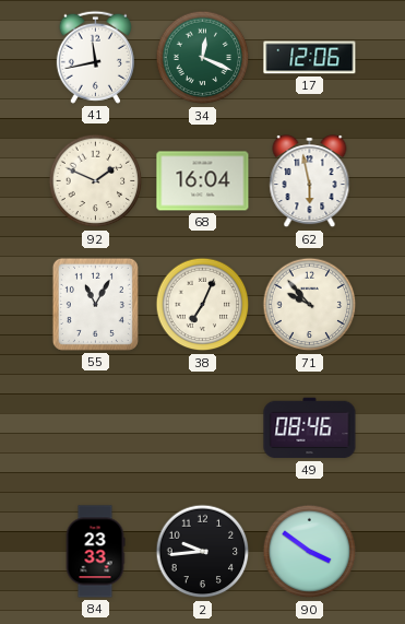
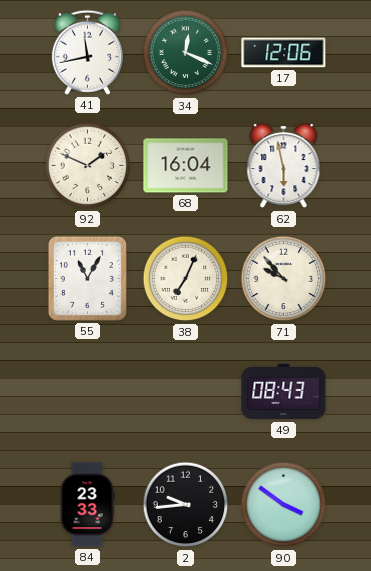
49: 08:46 -> 08:43
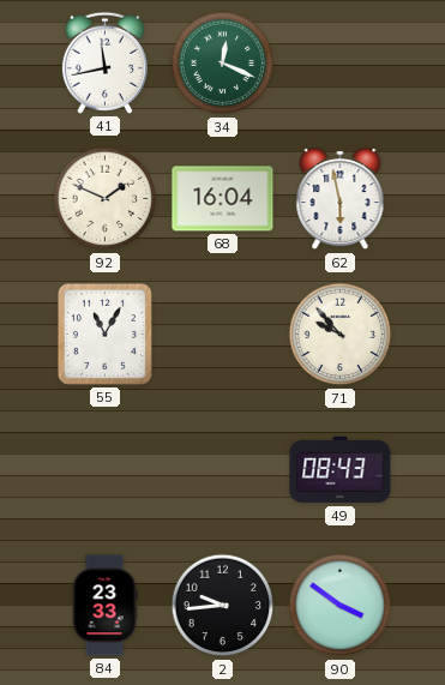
17: 12:06 -> none
38: 7:04 -> none
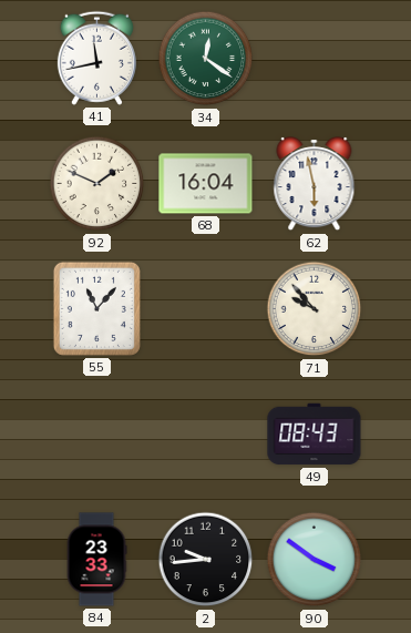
34: 12:19 -> 12:21
55: 11:05 -> 11:07
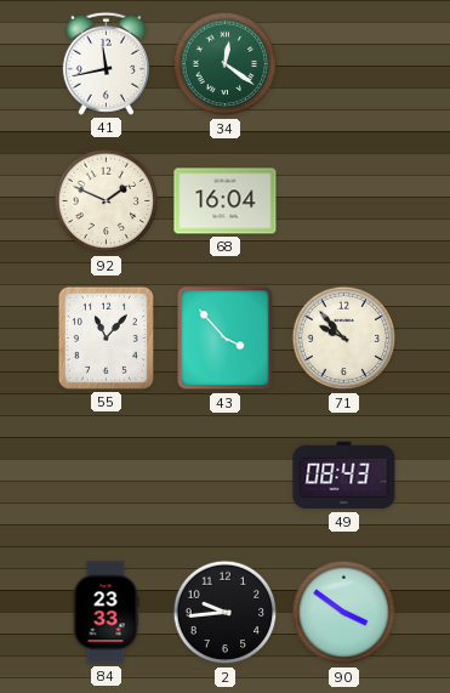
62: 5:58 -> none
43: none -> 3:53
